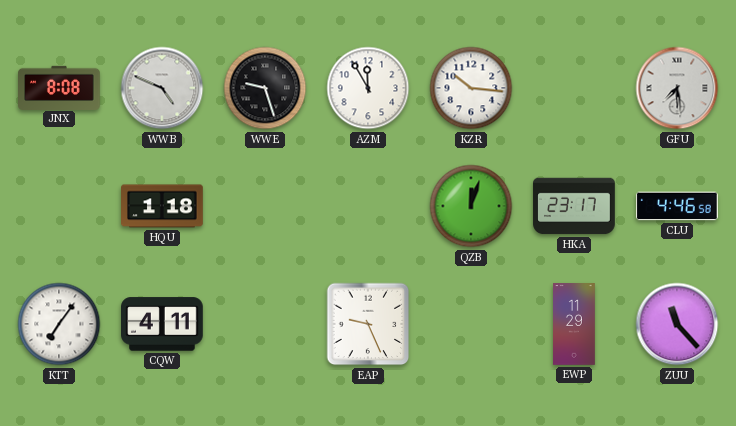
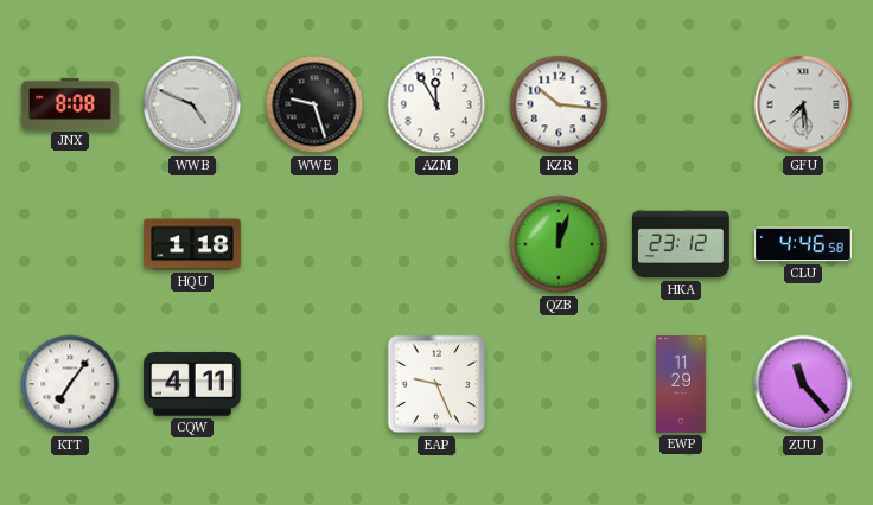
HKA: 23:17 -> 23:12
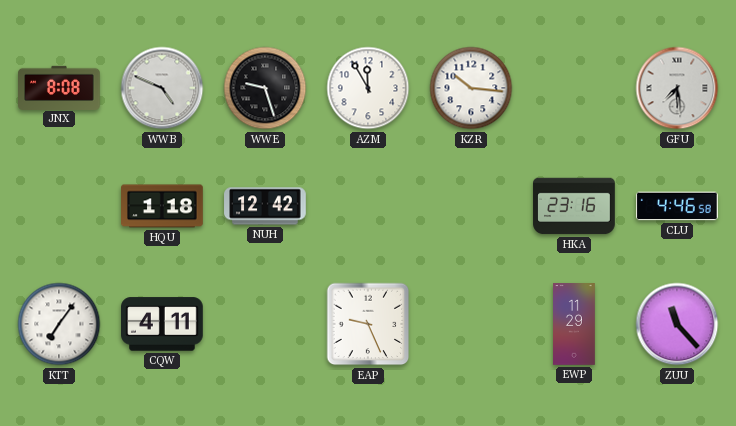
NUH: none -> 12:42
QZB: 12:03 -> none
HKA: 23:12 -> 23:16
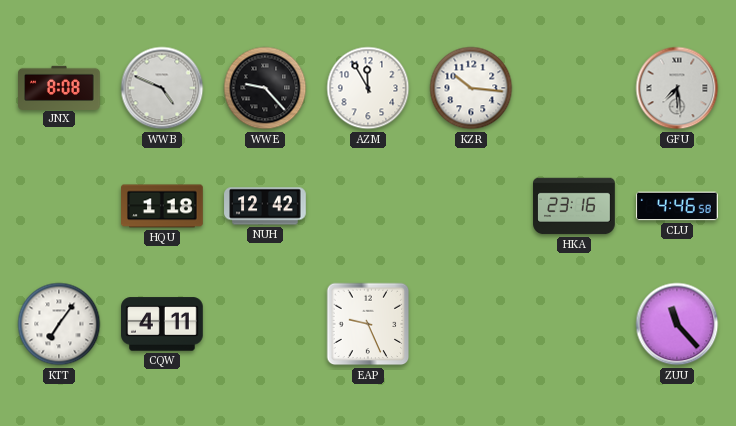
WWE: 9:27 -> 9:23
EWP: 11:29 -> none
